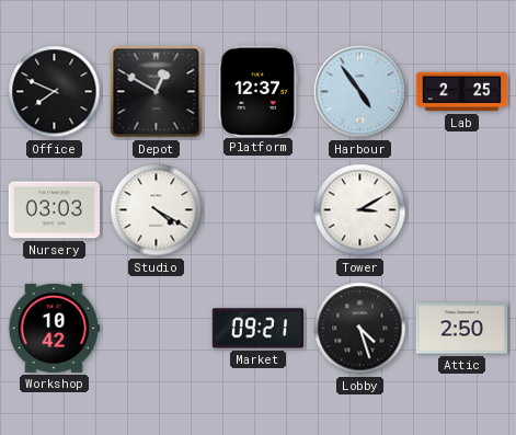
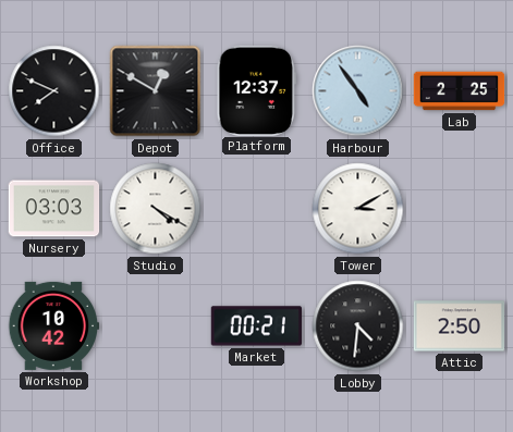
Market: 09:21 -> 00:21
Lobby: 4:27 -> 4:31
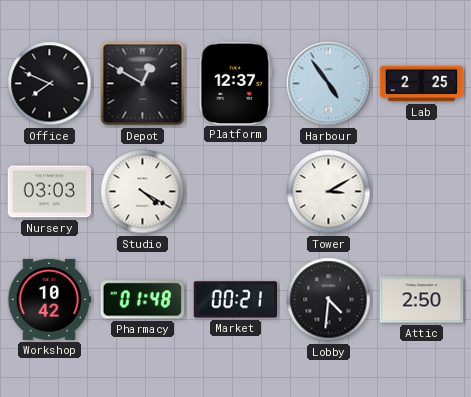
Pharmacy: none -> 01:48
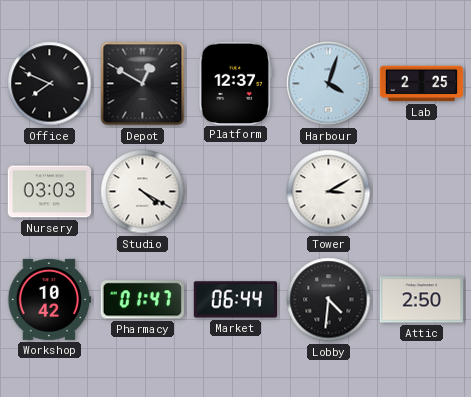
Harbour: 4:54 -> 4:03
Pharmacy: 01:48 -> 01:47
Market: 00:21 -> 06:44
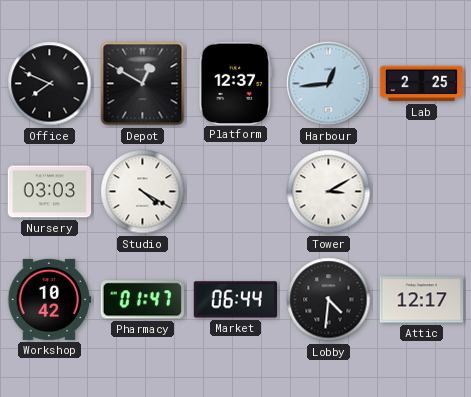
Harbour: 4:03 -> 12:44
Attic: 2:50 -> 12:17
